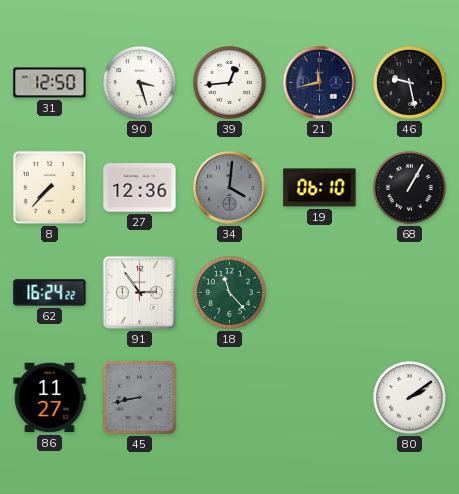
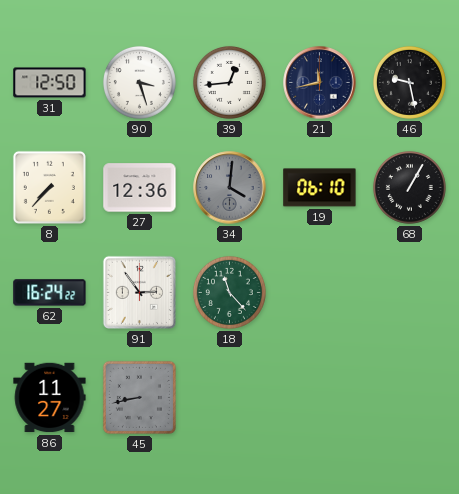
80: 2:09 -> none
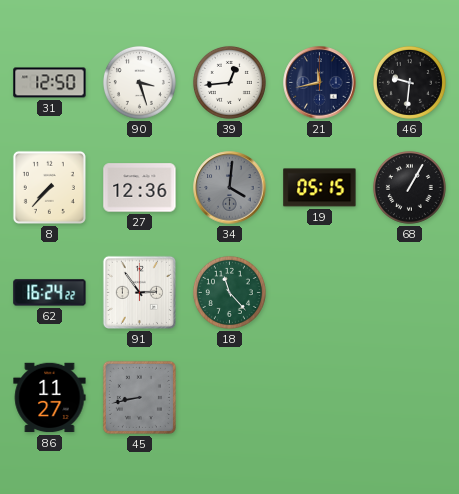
46: 9:28 -> 9:31
19: 06:10 -> 05:15
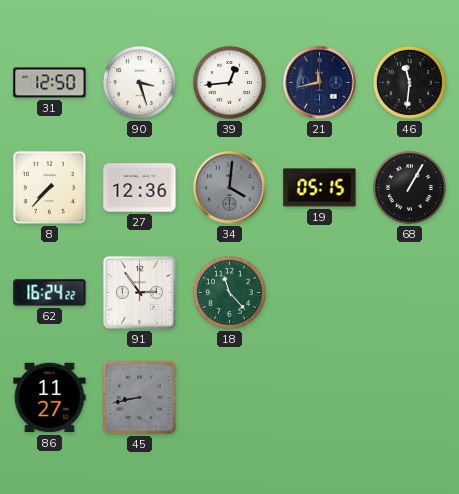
46: 9:31 -> 11:31
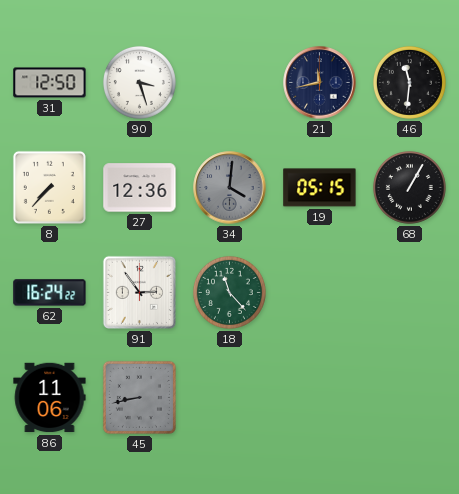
39: 12:44 -> none
86: 11:27 -> 11:06
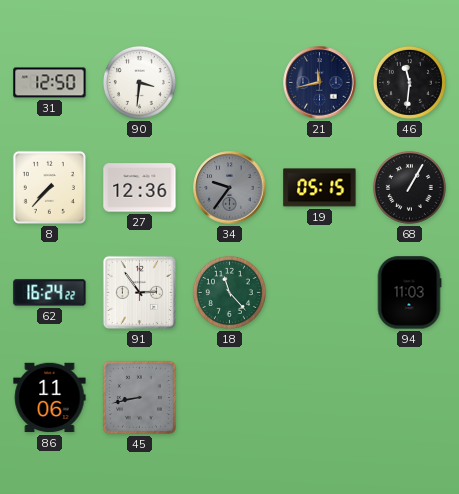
90: 3:27 -> 3:31
34: 4:01 -> 9:36
94: none -> 11:03
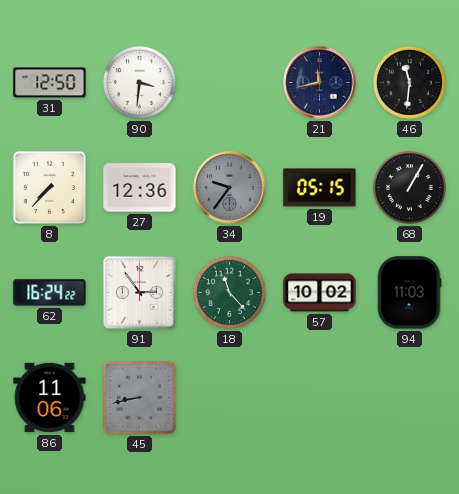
57: none -> 10:02
